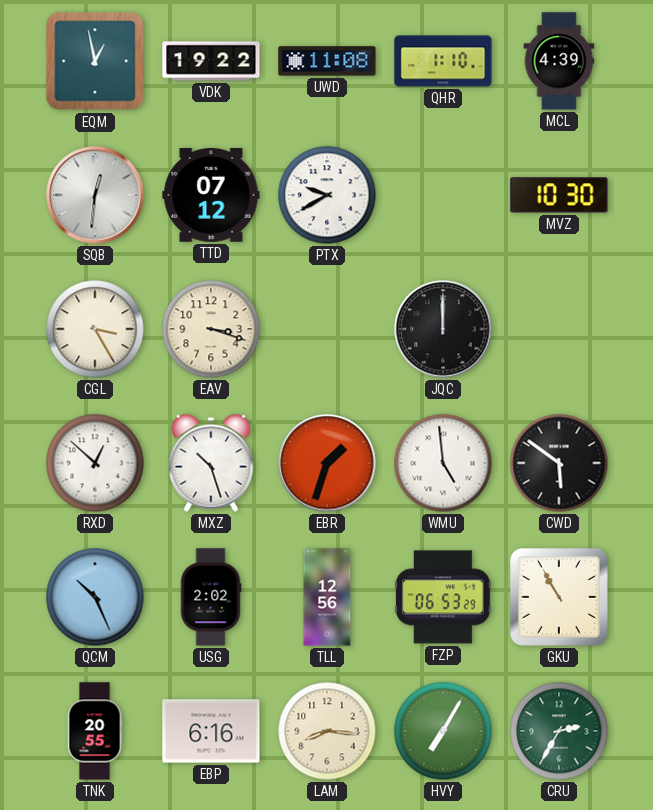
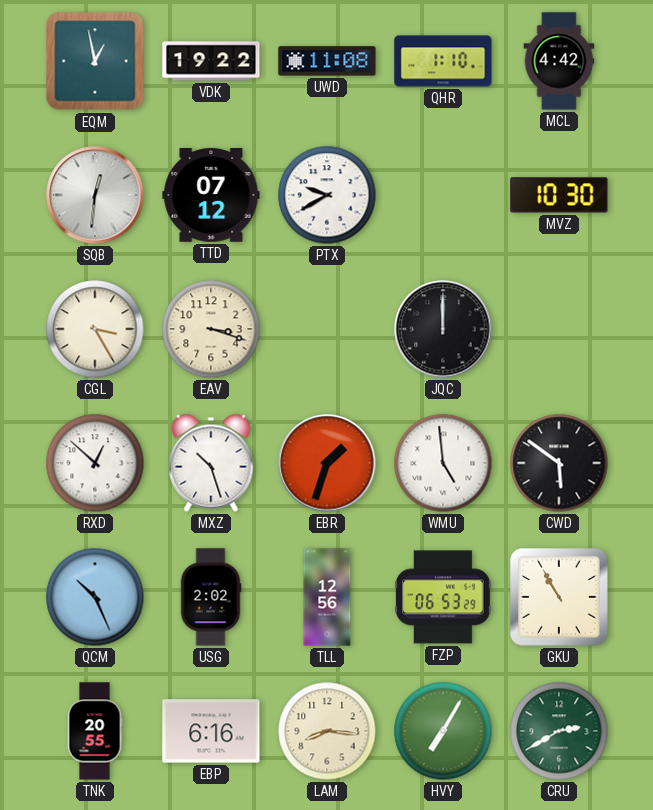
MCL: 4:39 -> 4:42
CRU: 2:35 -> 2:40
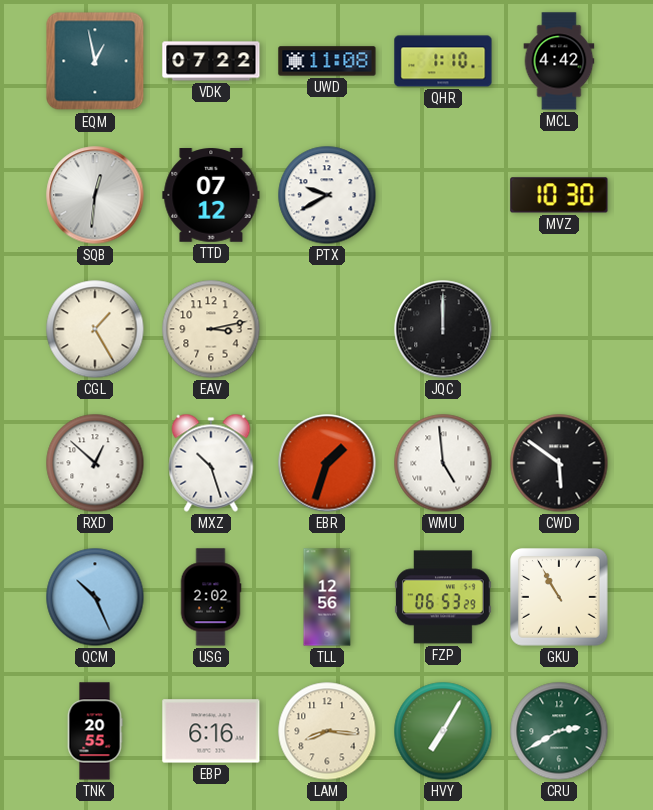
VDK: 19:22 -> 07:22
CGL: 3:25 -> 1:25
EAV: 3:18 -> 3:13
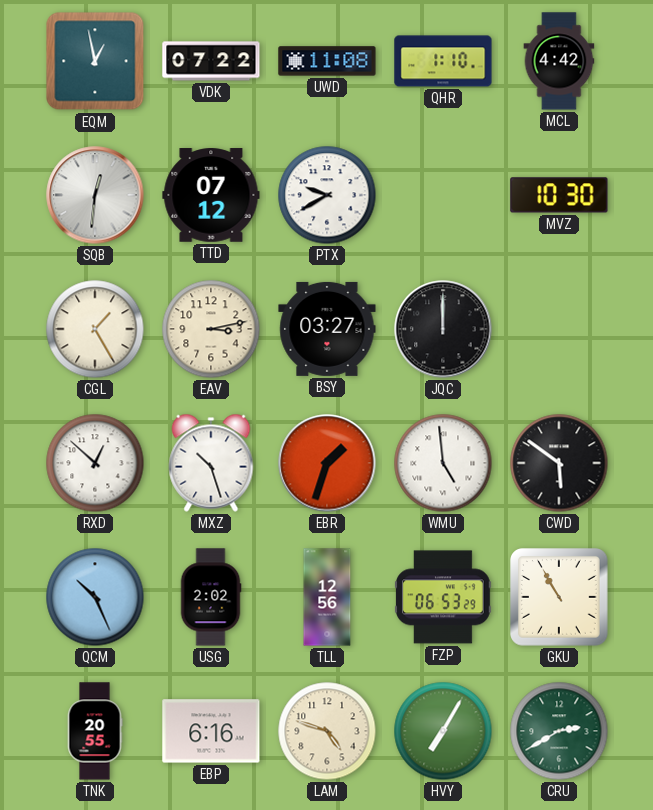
BSY: none -> 03:27
LAM: 8:16 -> 4:48
